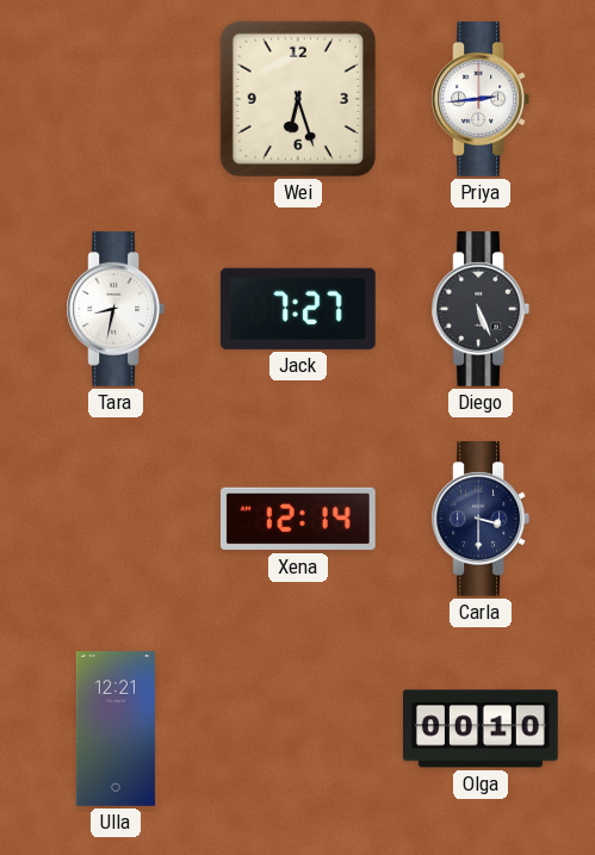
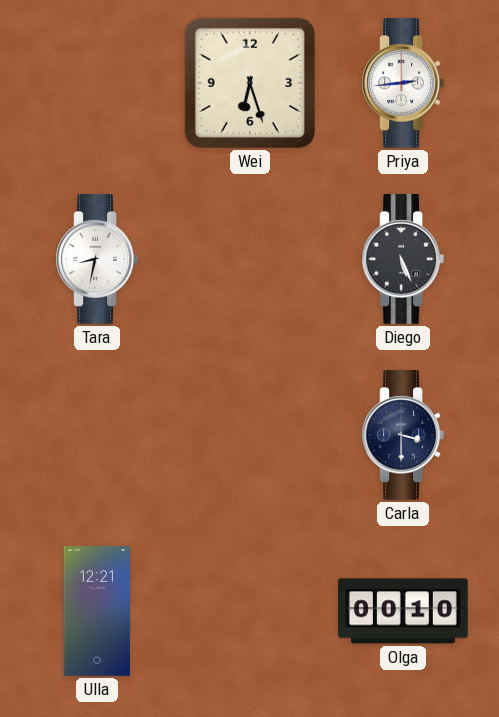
Jack: 7:27 -> none
Xena: 12:14 -> none
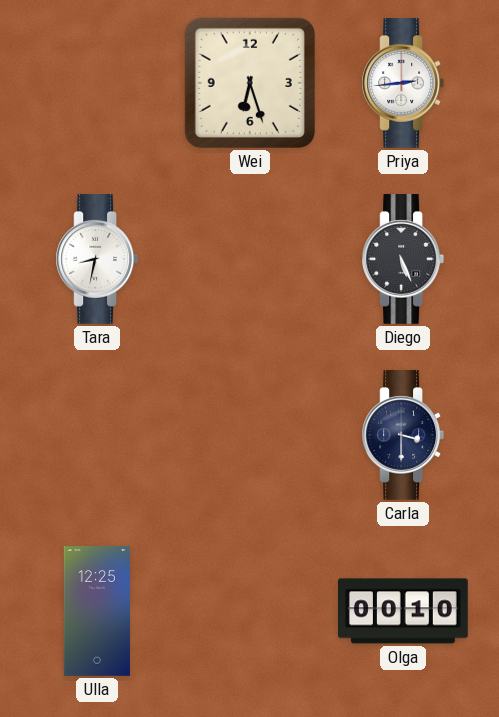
Ulla: 12:21 -> 12:25
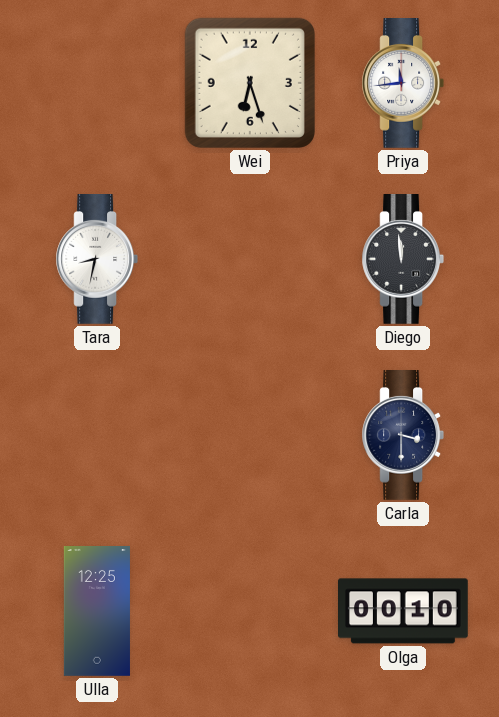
Priya: 2:44 -> 11:44
Diego: 5:26 -> 11:59
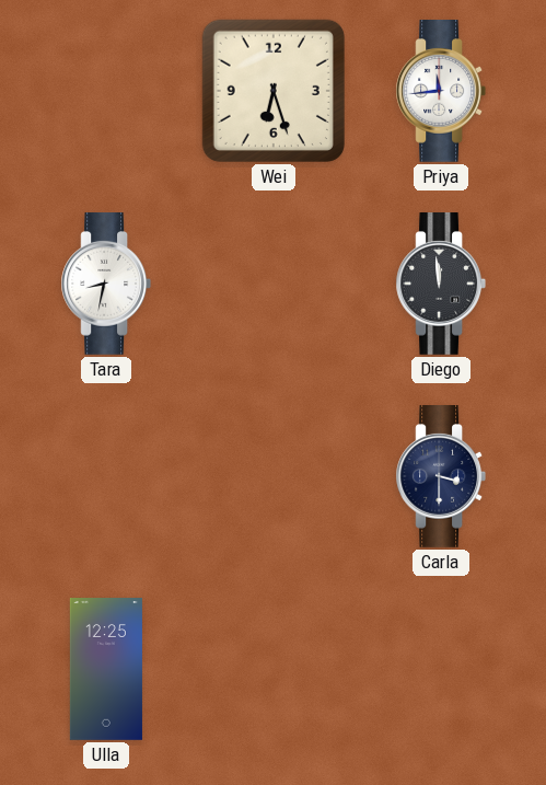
Olga: 00:10 -> none
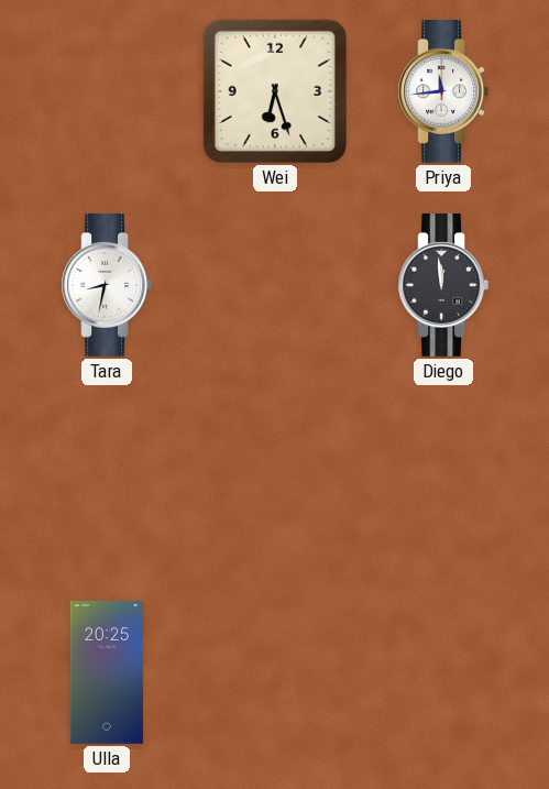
Carla: 3:30 -> none
Ulla: 12:25 -> 20:25
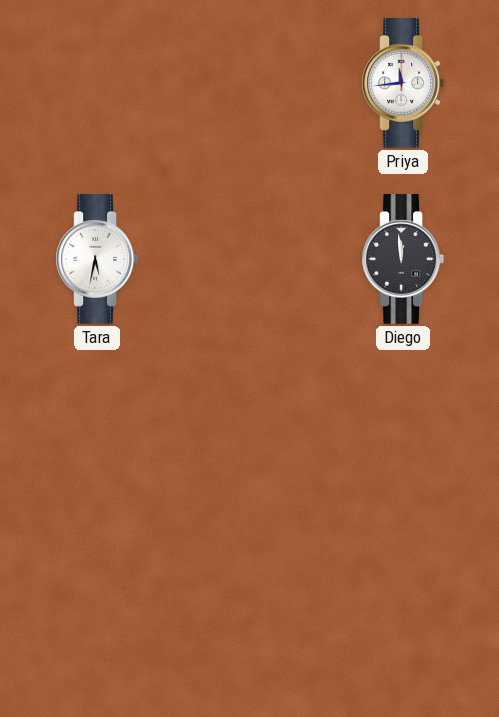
Wei: 6:27 -> none
Tara: 8:32 -> 5:32
Ulla: 20:25 -> none
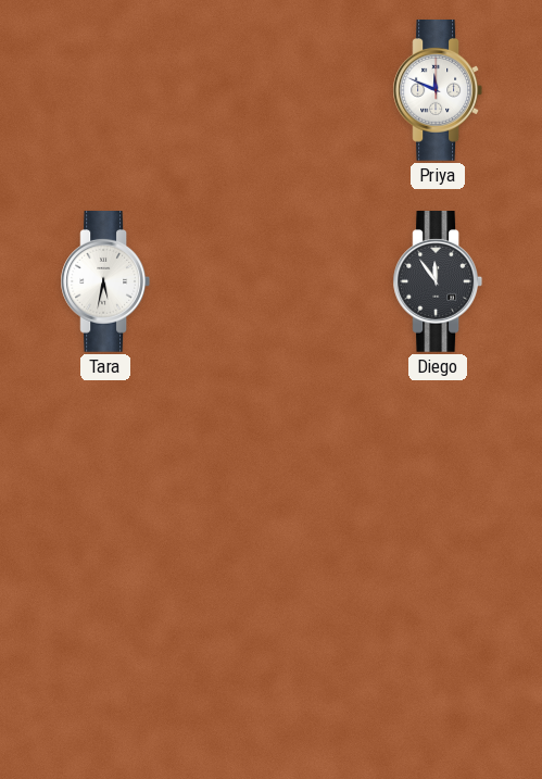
Priya: 11:44 -> 11:49
Diego: 11:59 -> 11:54
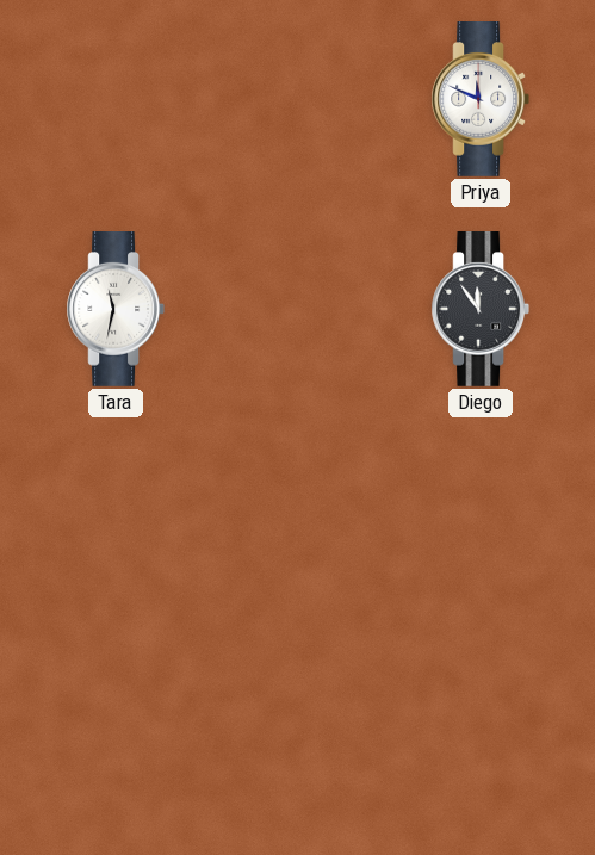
Tara: 5:32 -> 11:32
